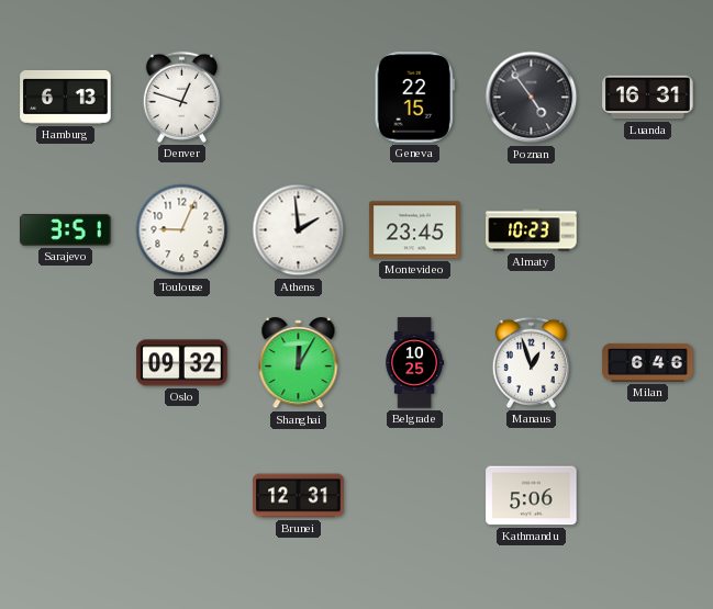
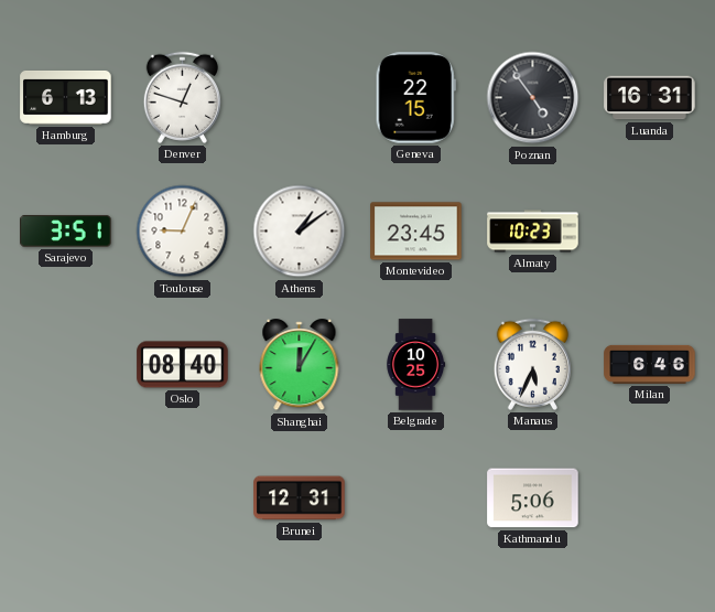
Athens: 1:59 -> 1:09
Oslo: 09:32 -> 08:40
Manaus: 12:57 -> 5:34
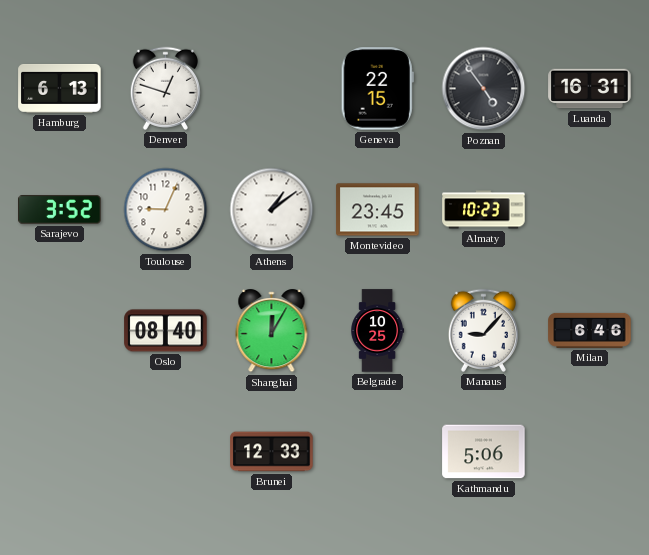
Sarajevo: 3:51 -> 3:52
Manaus: 5:34 -> 9:07
Brunei: 12:31 -> 12:33
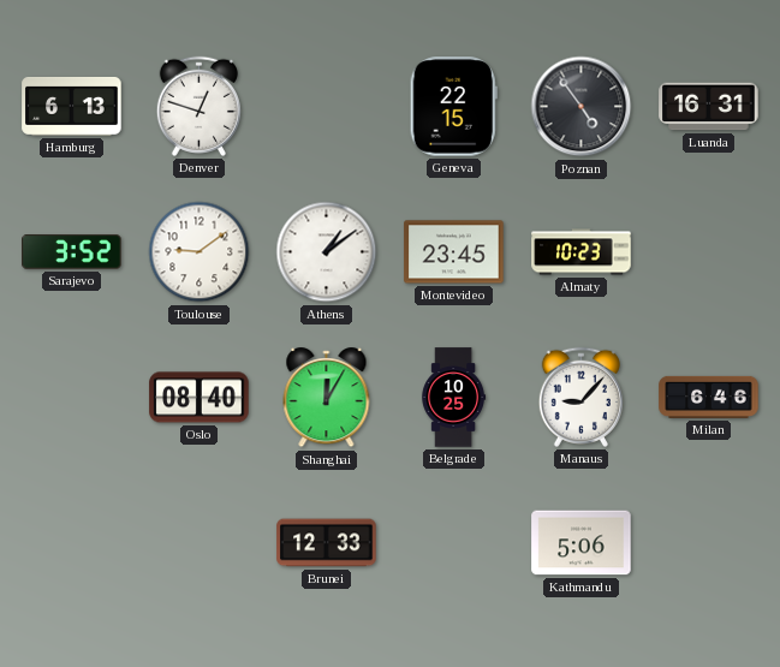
Toulouse: 9:04 -> 9:09
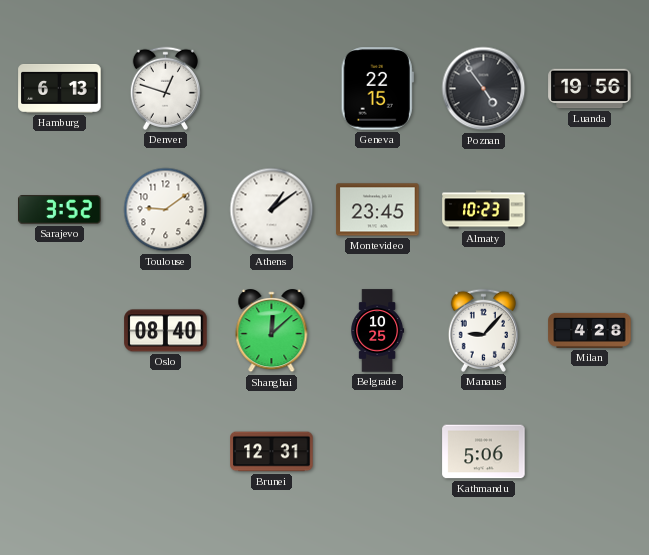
Luanda: 16:31 -> 19:56
Shanghai: 12:05 -> 12:08
Milan: 6:46 -> 4:28
Brunei: 12:33 -> 12:31
